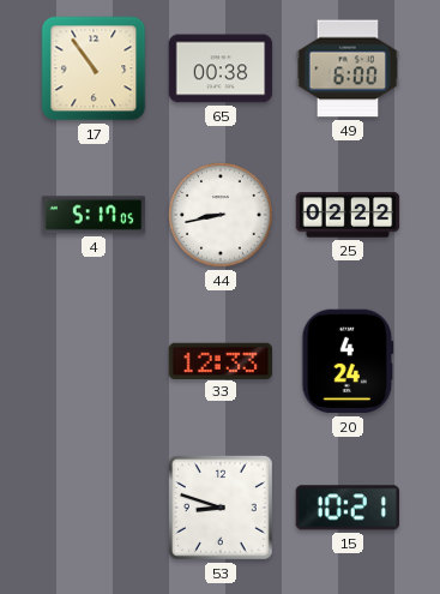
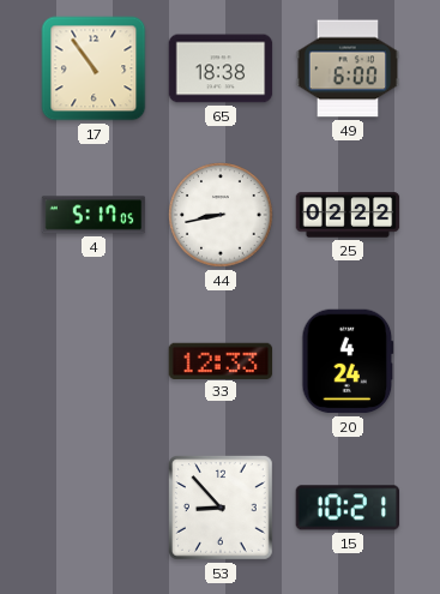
65: 00:38 -> 18:38
53: 8:48 -> 8:53
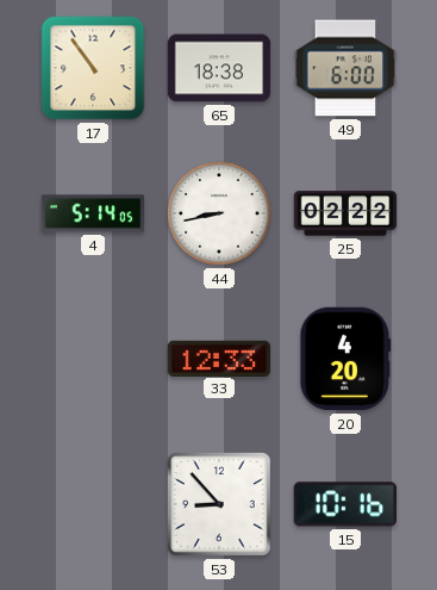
4: 5:17 -> 5:14
20: 4:24 -> 4:20
15: 10:21 -> 10:16
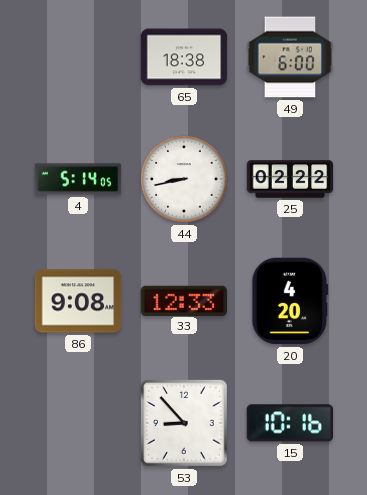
17: 10:54 -> none
86: none -> 9:08
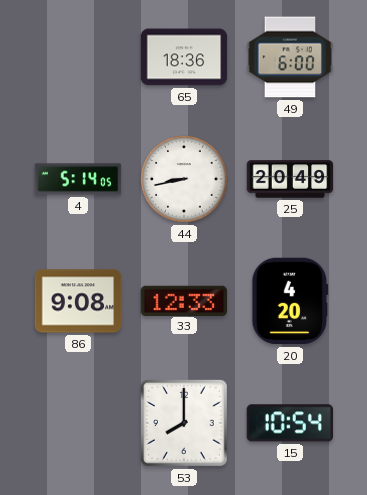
65: 18:38 -> 18:36
25: 02:22 -> 20:49
53: 8:53 -> 8:00
15: 10:16 -> 10:54
